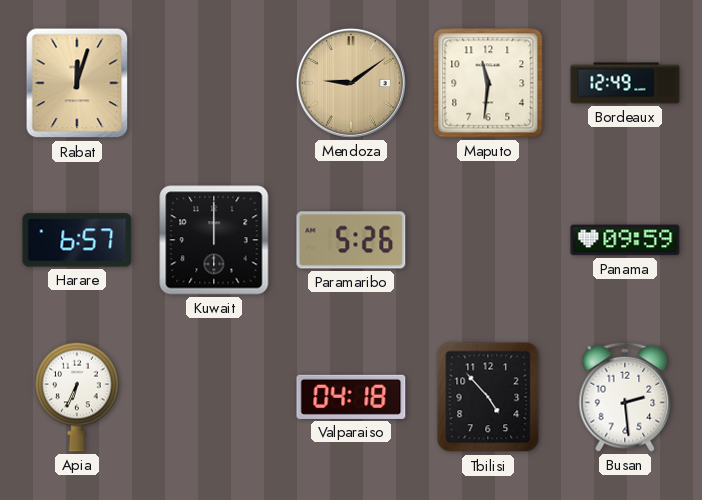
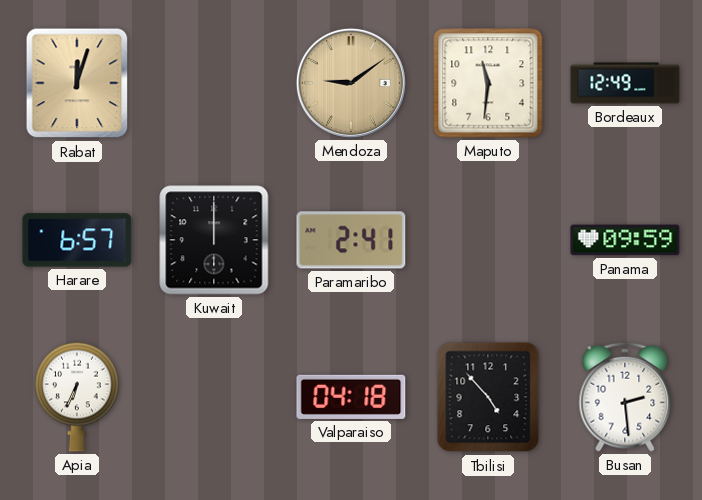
Paramaribo: 5:26 -> 2:41
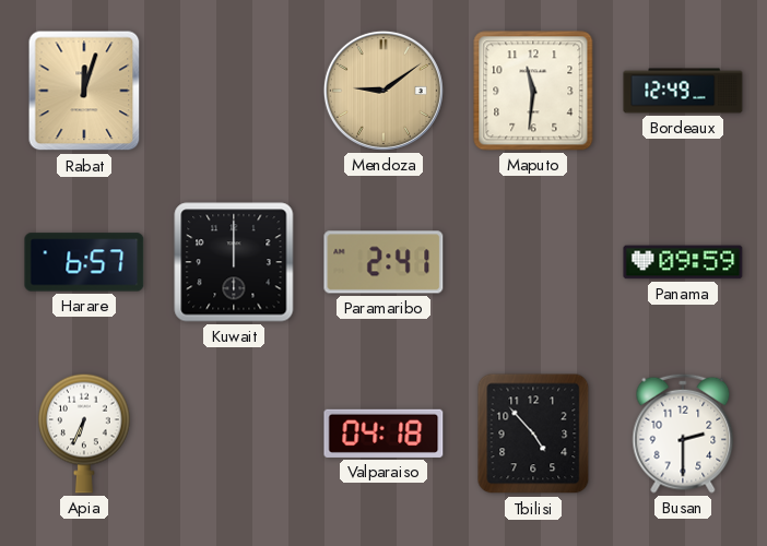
Busan: 2:29 -> 2:30
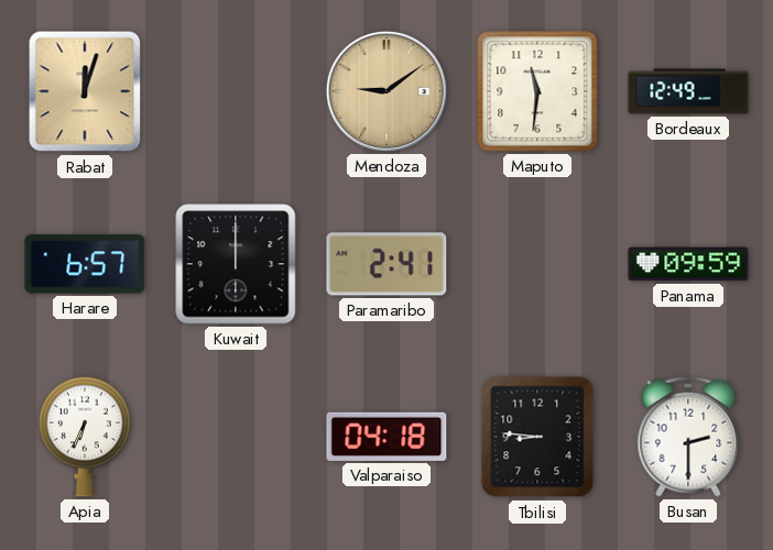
Tbilisi: 4:53 -> 8:46
